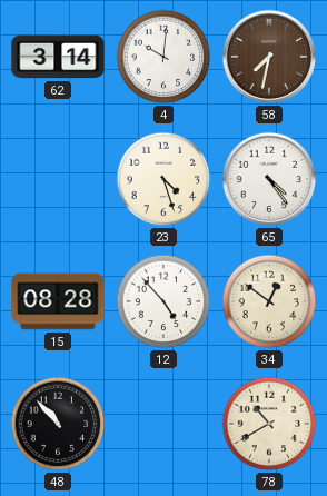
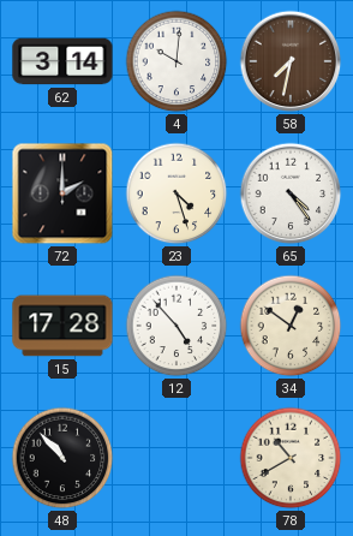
72: none -> 2:00
15: 08:28 -> 17:28
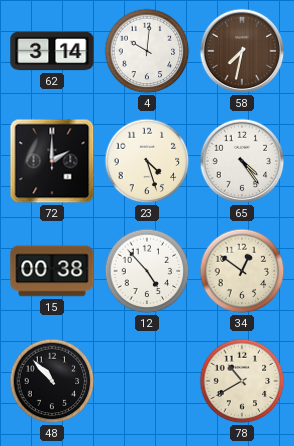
15: 17:28 -> 00:38
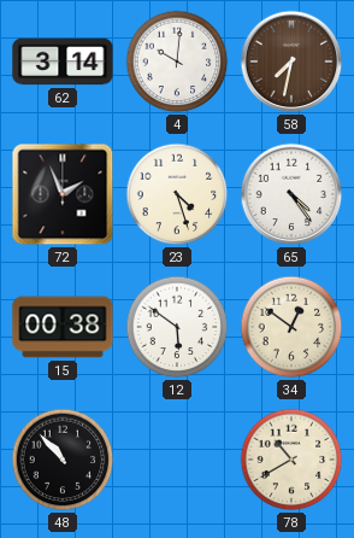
72: 2:00 -> 1:56
12: 4:53 -> 5:51
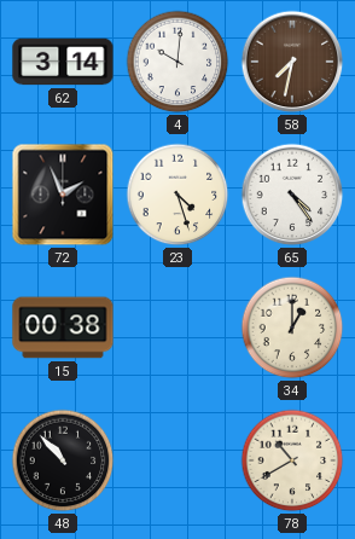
12: 5:51 -> none
34: 12:51 -> 1:00
